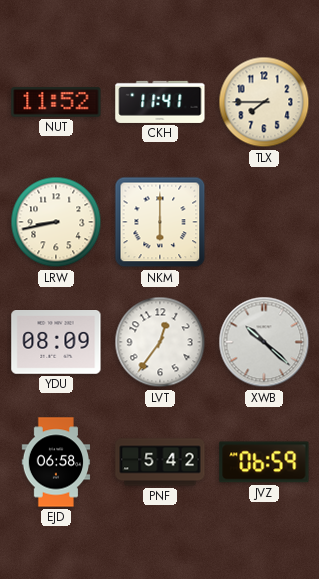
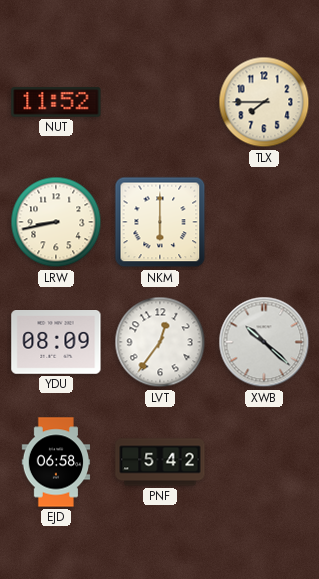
CKH: 11:41 -> none
JVZ: 06:59 -> none
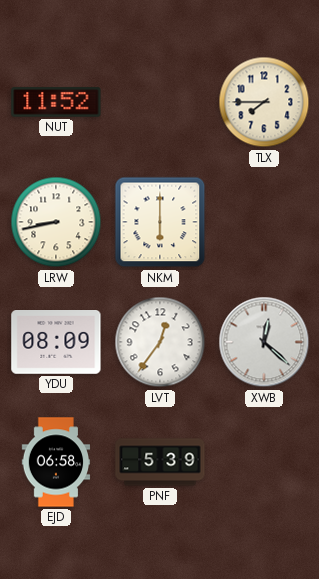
XWB: 10:22 -> 12:22
PNF: 5:42 -> 5:39
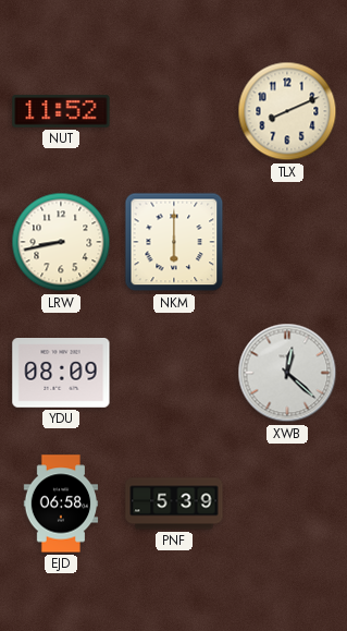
TLX: 7:45 -> 8:11
LVT: 12:36 -> none
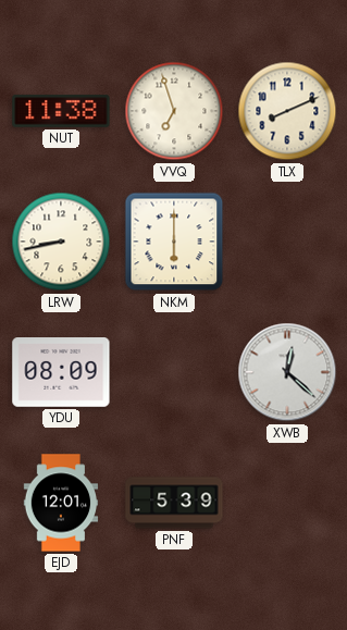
NUT: 11:52 -> 11:38
VVQ: none -> 6:57
EJD: 06:58 -> 12:01
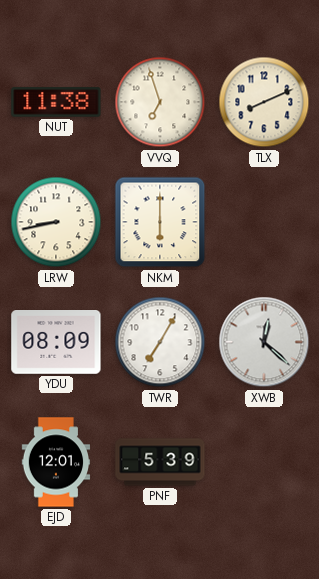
TWR: none -> 7:05
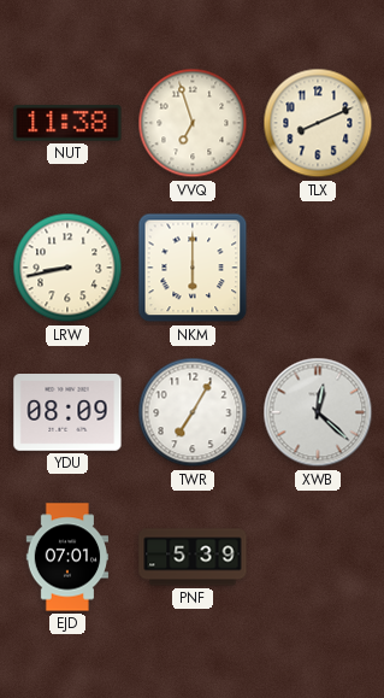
EJD: 12:01 -> 07:01
